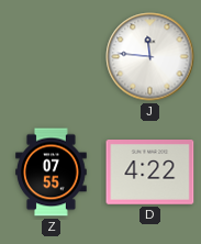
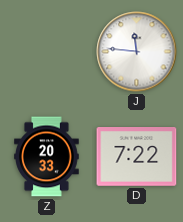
Z: 07:55 -> 20:33
D: 4:22 -> 7:22
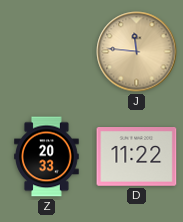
J dial: white -> champagne
D: 7:22 -> 11:22
